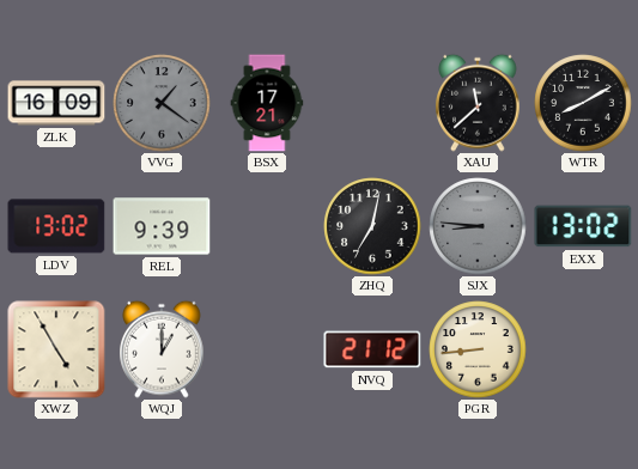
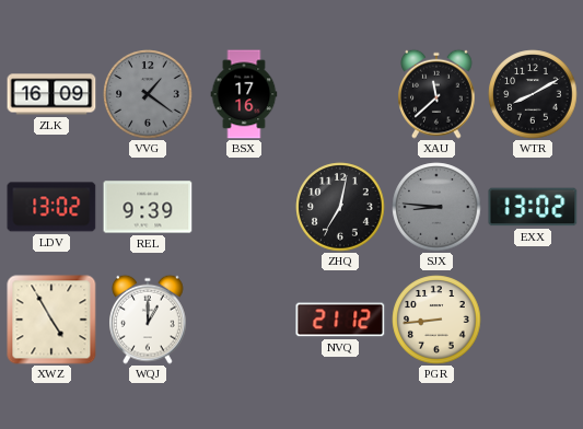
BSX: 17:21 -> 17:16
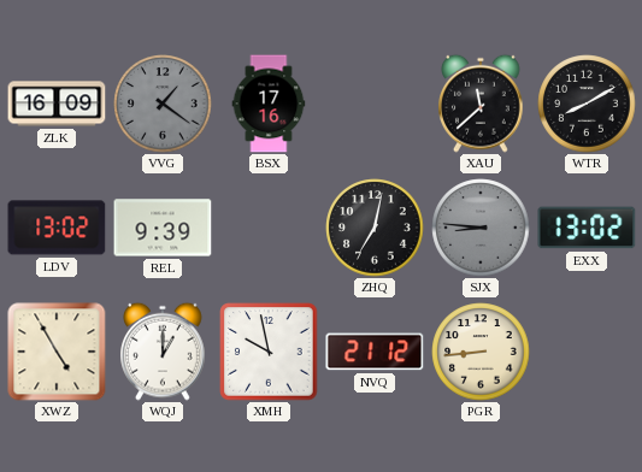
XMH: none -> 9:58
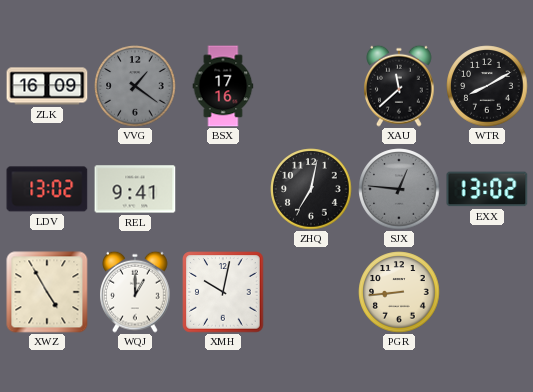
REL: 9:39 -> 9:41
SJX: 8:46 -> 12:46
XMH: 9:58 -> 10:02
NVQ: 21:12 -> none
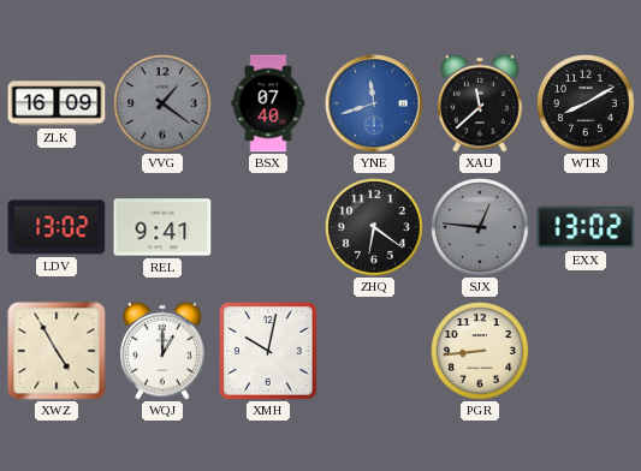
BSX: 17:16 -> 07:40
YNE: none -> 11:42
ZHQ: 7:02 -> 6:21
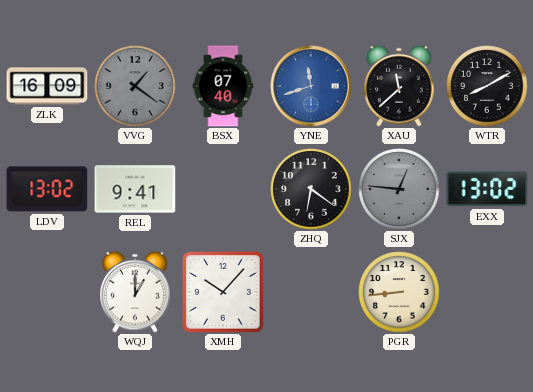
XWZ: 4:55 -> none
XMH: 10:02 -> 10:07
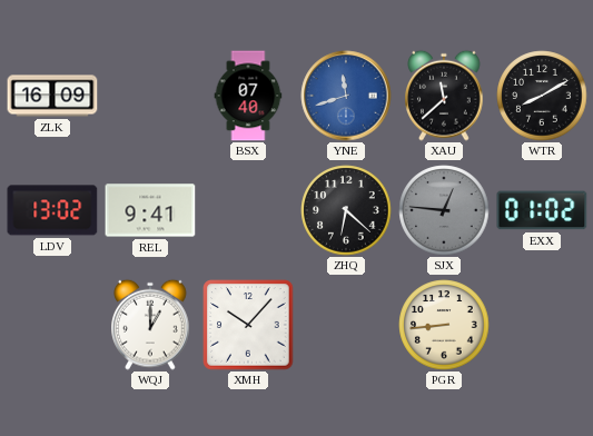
VVG: 1:21 -> none
ZHQ: 6:21 -> 6:22
EXX: 13:02 -> 01:02
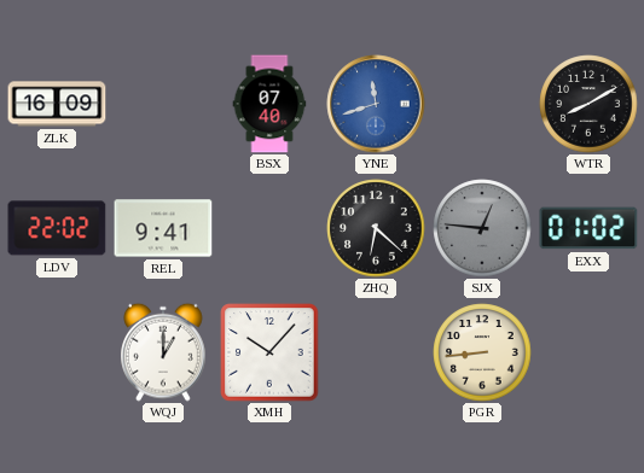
XAU: 11:38 -> none
LDV: 13:02 -> 22:02
